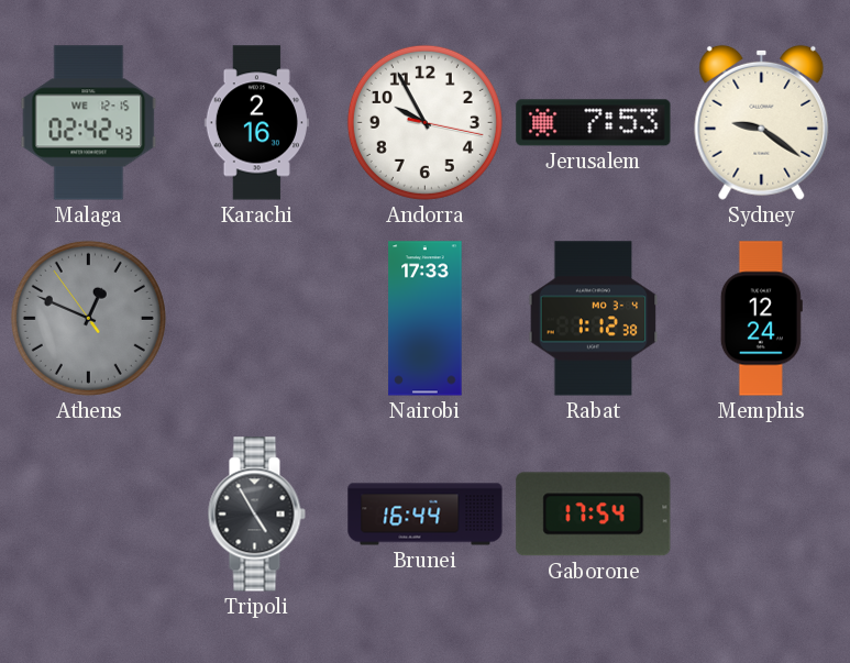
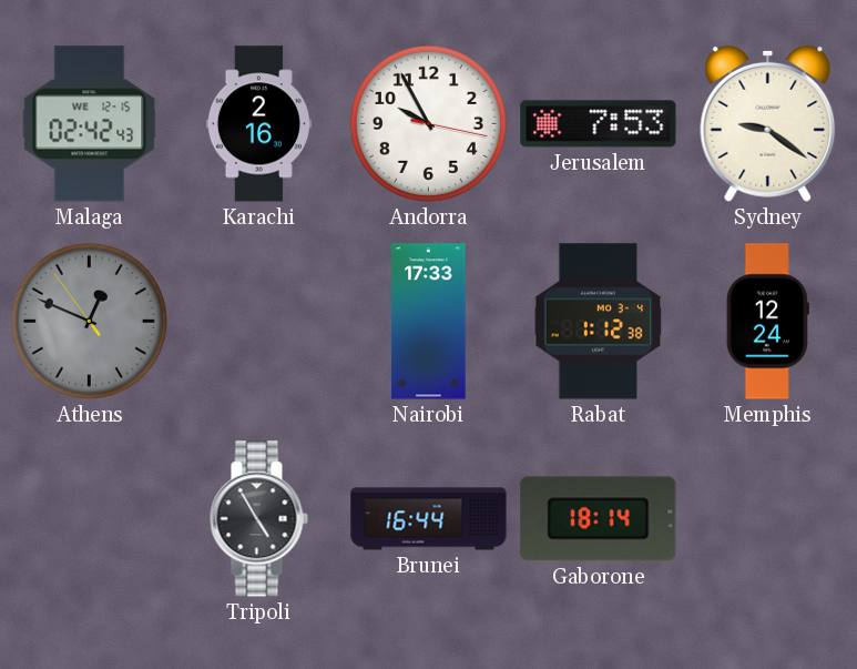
Gaborone: 17:54 -> 18:14
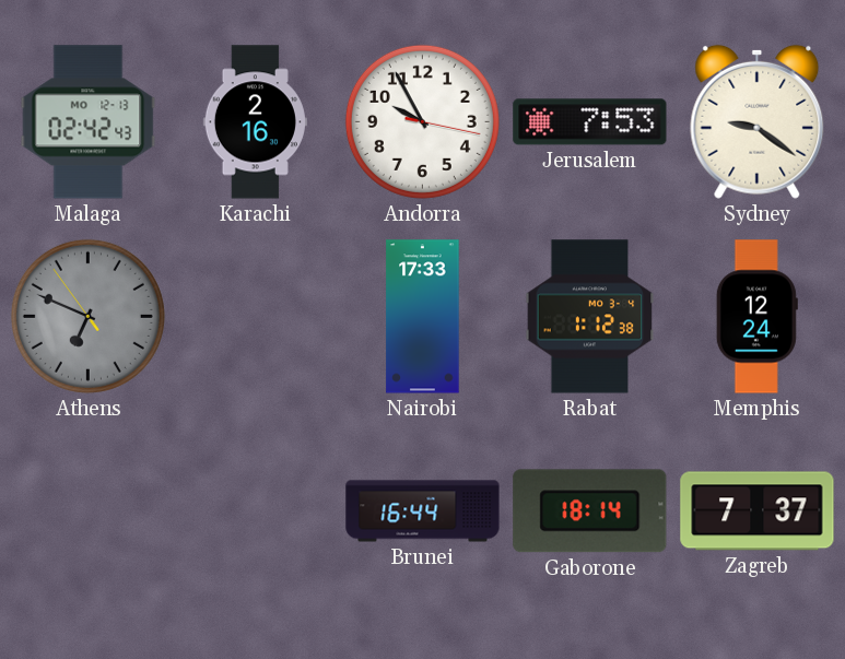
Malaga date: WE 12-15 -> MO 12-13
Athens: 12:48 -> 6:48
Tripoli: 4:55 -> none
Zagreb: none -> 7:37
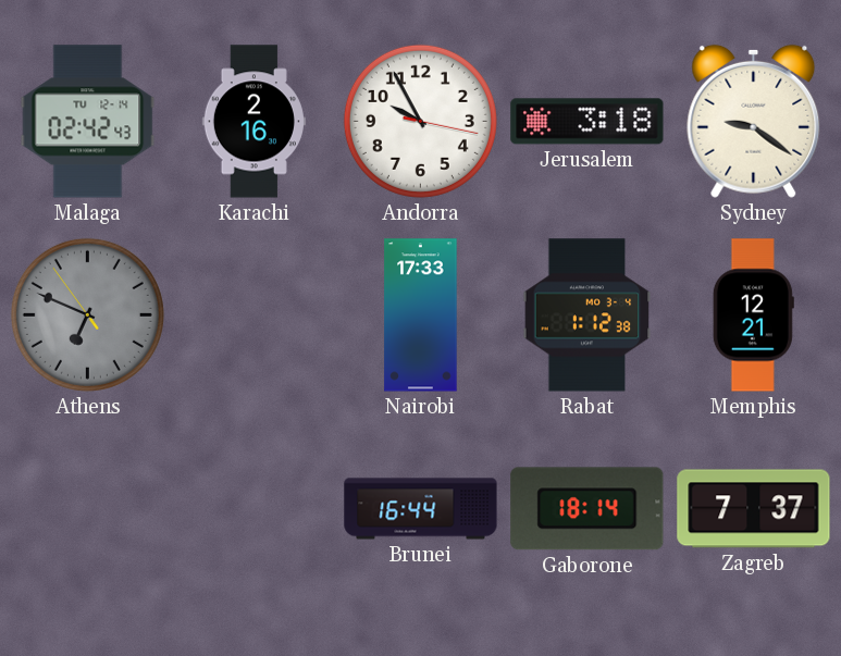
Malaga date: MO 12-13 -> TU 12-14
Jerusalem: 7:53 -> 3:18
Memphis: 12:24 -> 12:21
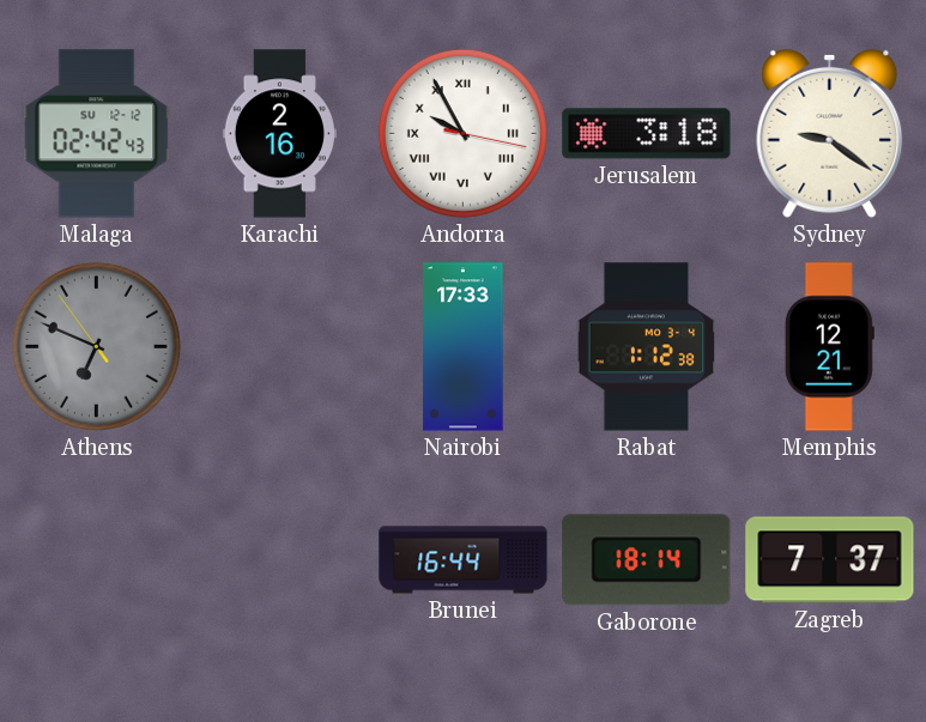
Malaga date: TU 12-14 -> SU 12-12
Andorra numerals: Arabic -> Roman
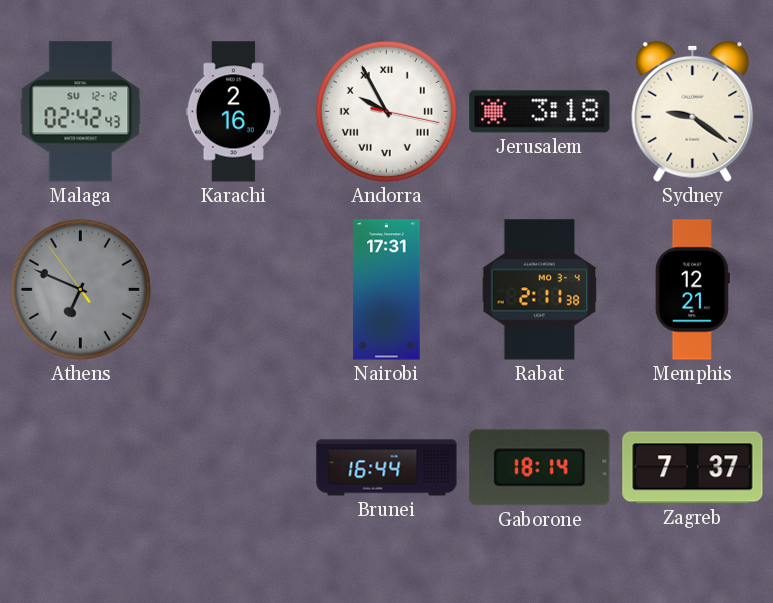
Nairobi: 17:33 -> 17:31
Rabat: 1:12 -> 2:11
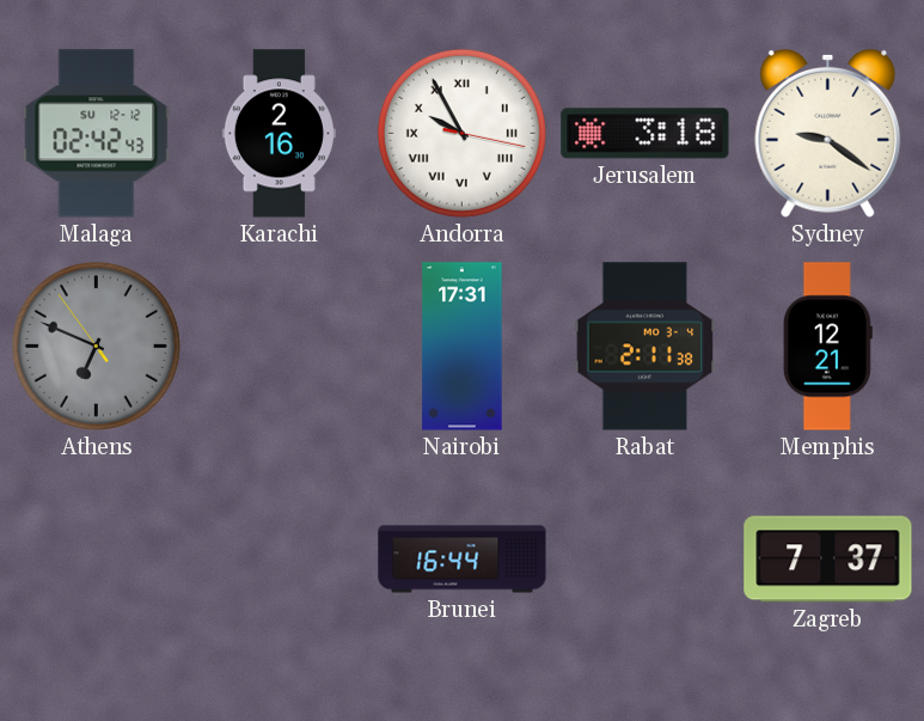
Gaborone: 18:14 -> none
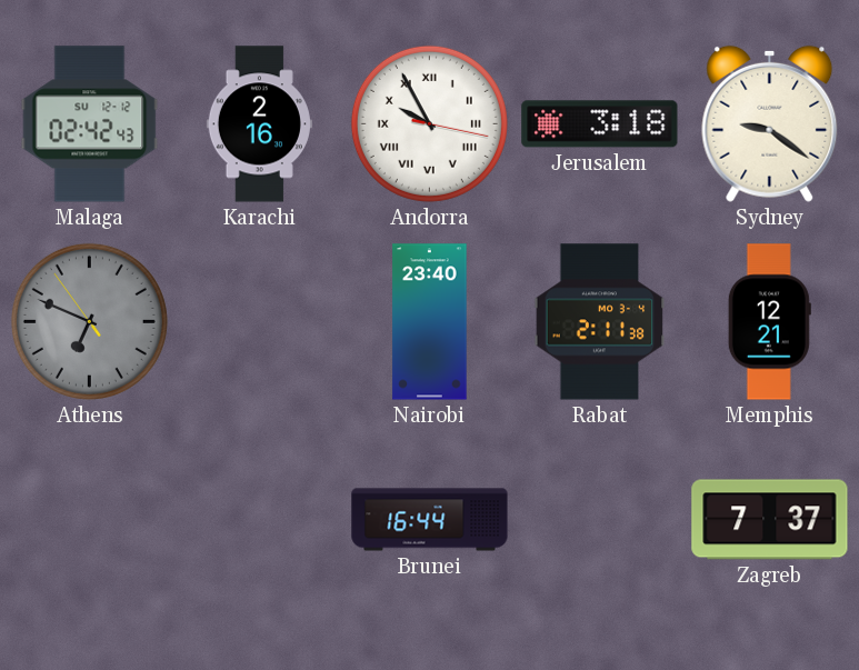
Nairobi: 17:31 -> 23:40
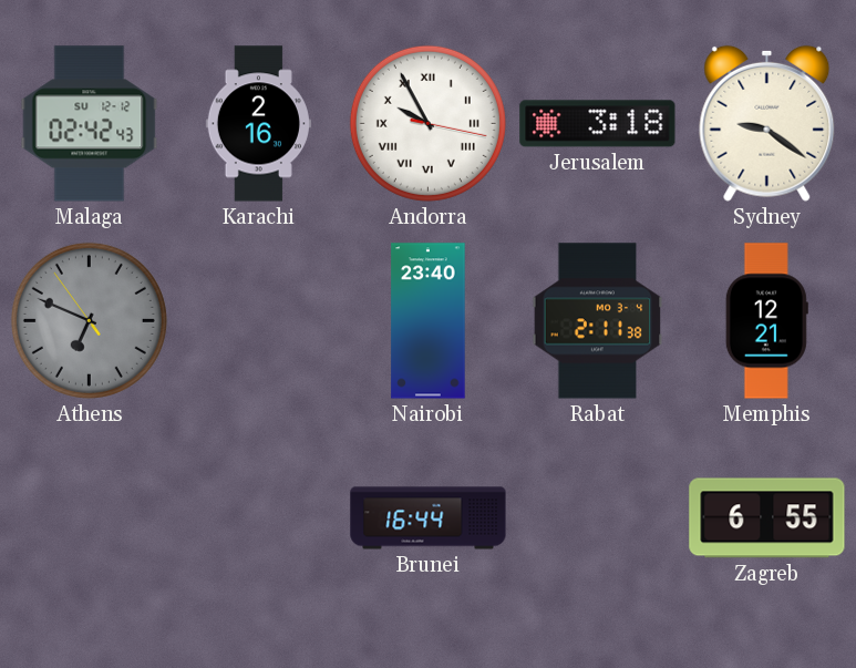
Zagreb: 7:37 -> 6:55
